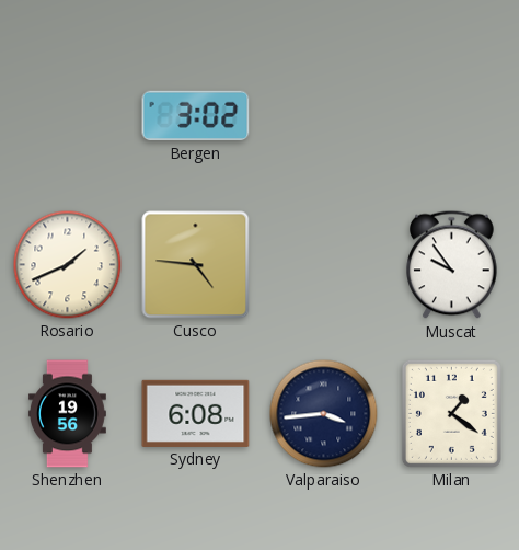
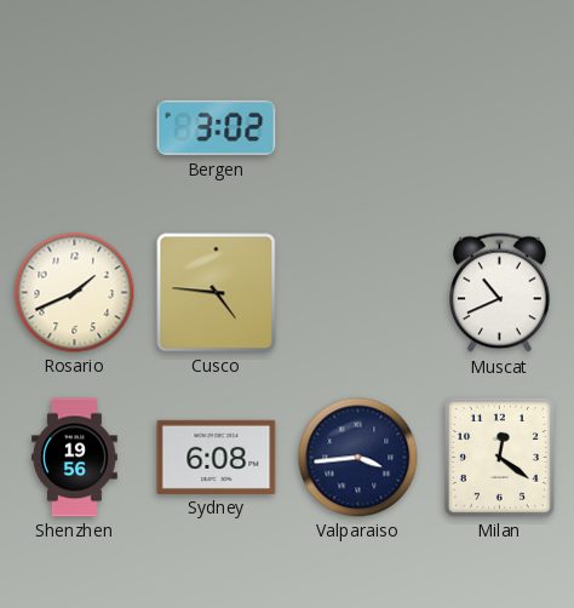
Muscat: 9:54 -> 10:41
Milan: 1:21 -> 12:21
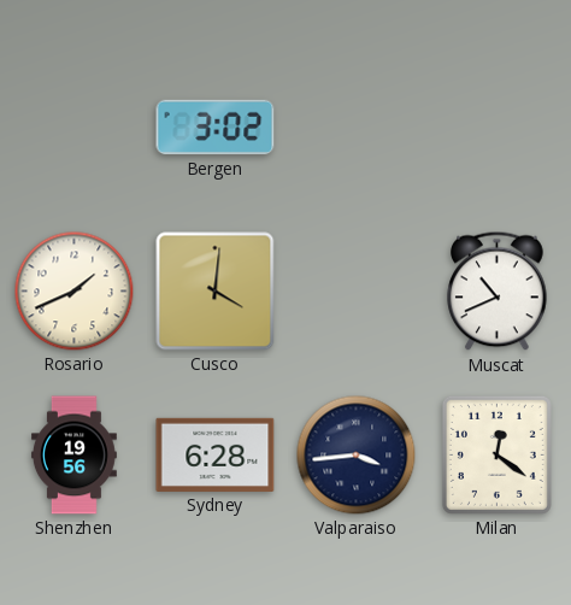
Cusco: 4:46 -> 4:01
Sydney: 6:08 -> 6:28
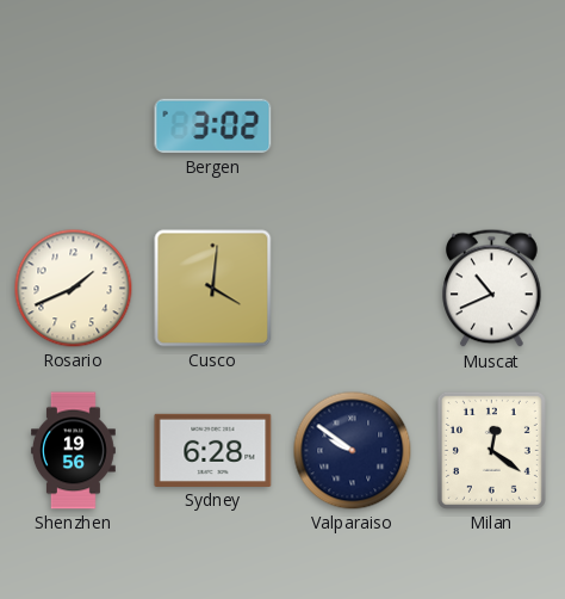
Valparaiso: 3:44 -> 9:51
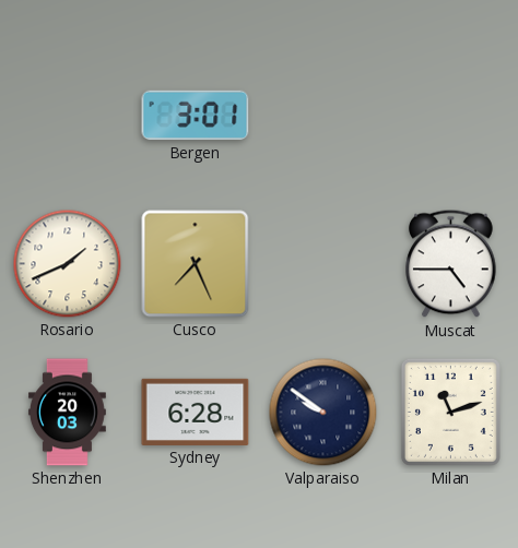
Bergen: 3:02 -> 3:01
Cusco: 4:01 -> 7:26
Muscat: 10:41 -> 4:45
Shenzhen: 19:56 -> 20:03
Milan: 12:21 -> 11:12
